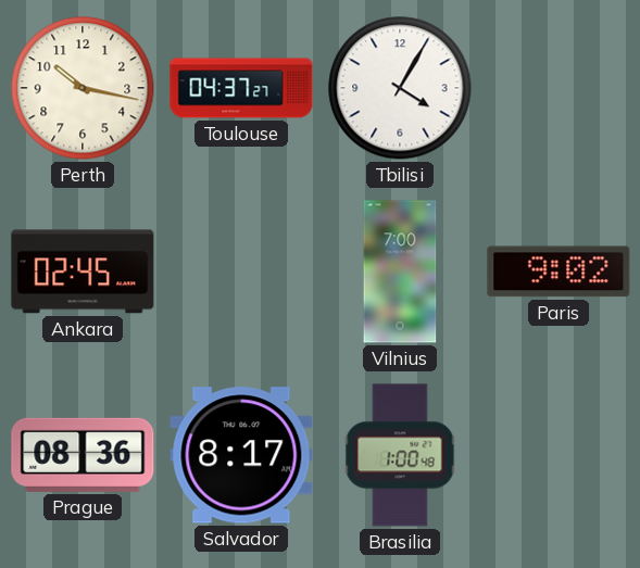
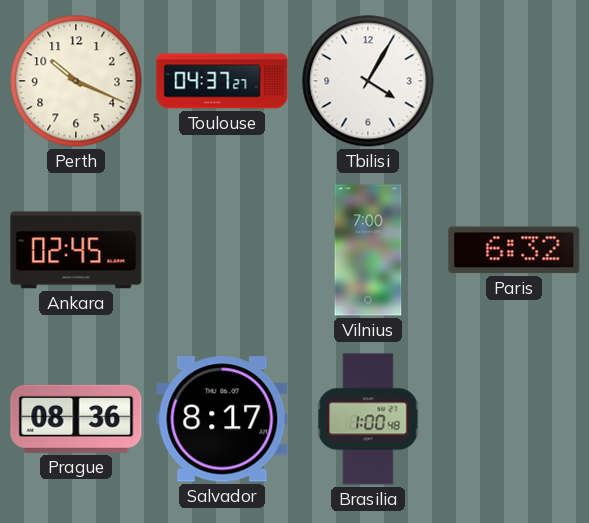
Perth: 10:17 -> 10:19
Paris: 9:02 -> 6:32
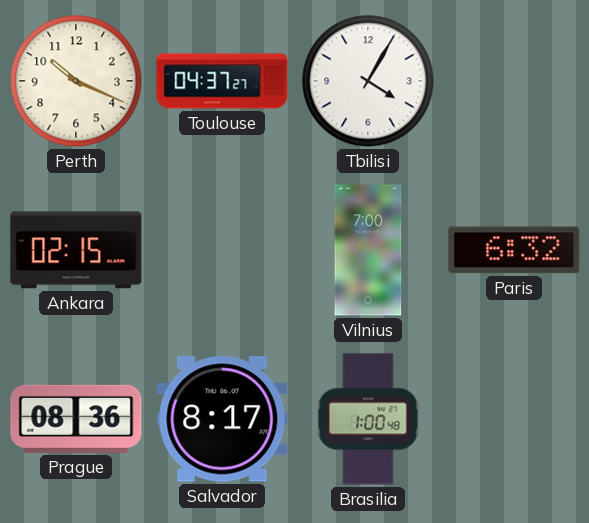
Ankara: 02:45 -> 02:15
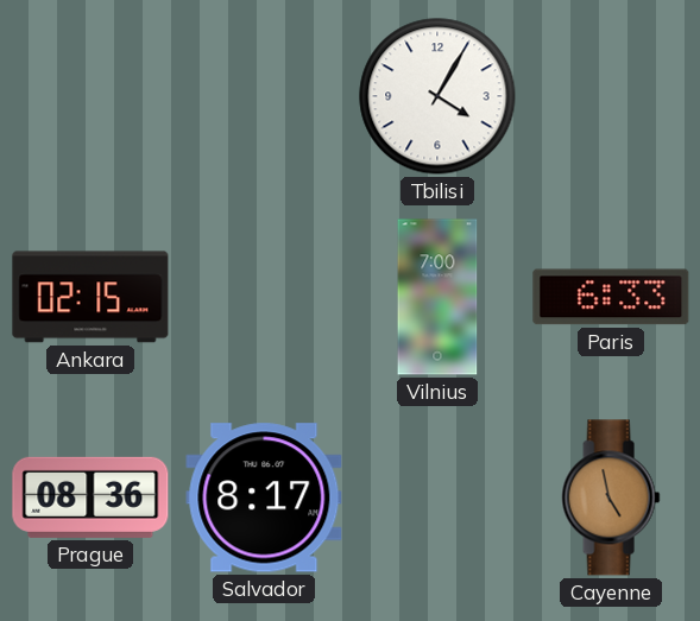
Perth: 10:19 -> none
Toulouse: 04:37 -> none
Paris: 6:32 -> 6:33
Brasilia: 1:00 -> none
Cayenne: none -> 4:58
